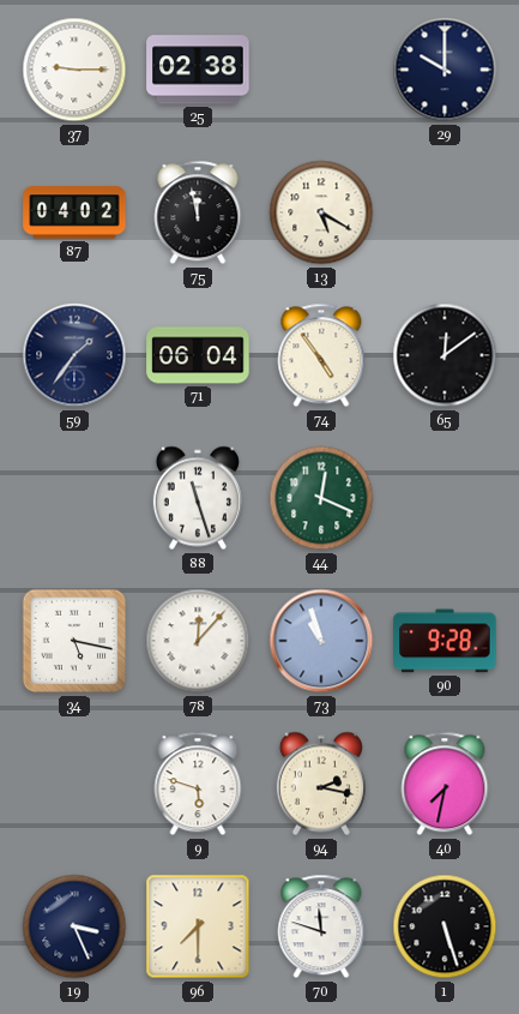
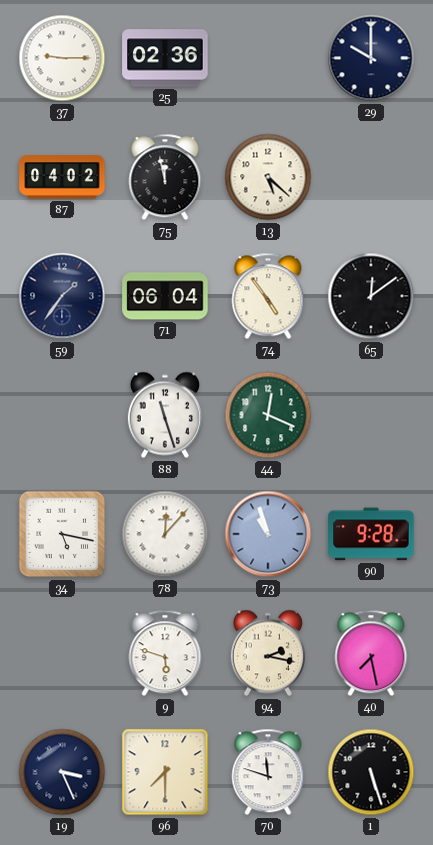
25: 02:38 -> 02:36
13: 5:20 -> 5:22
40: 7:32 -> 7:28
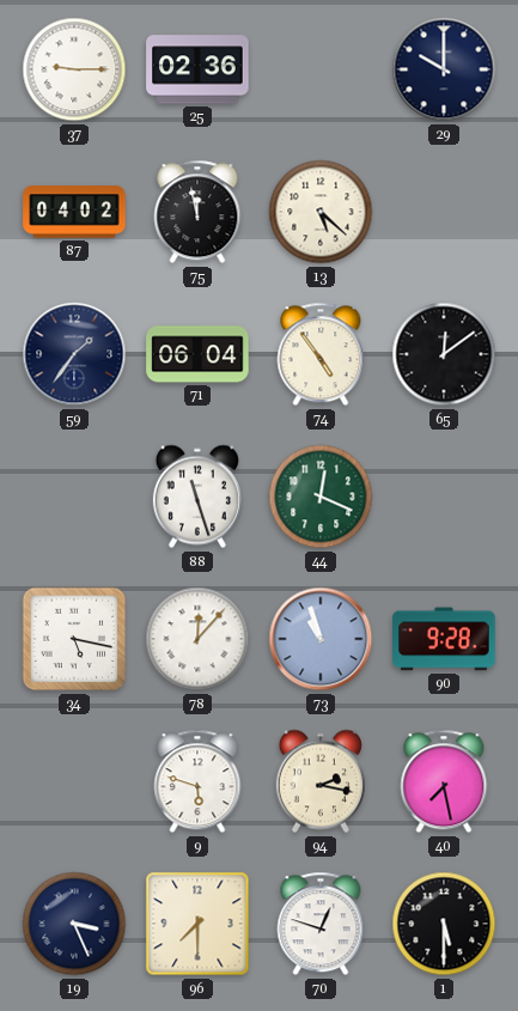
70: 11:48 -> 12:48
1: 5:27 -> 5:30
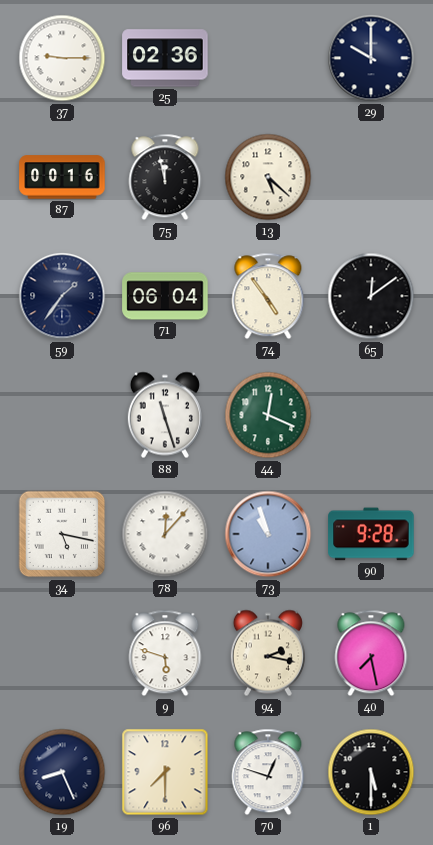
87: 04:02 -> 00:16
19: 3:26 -> 8:26
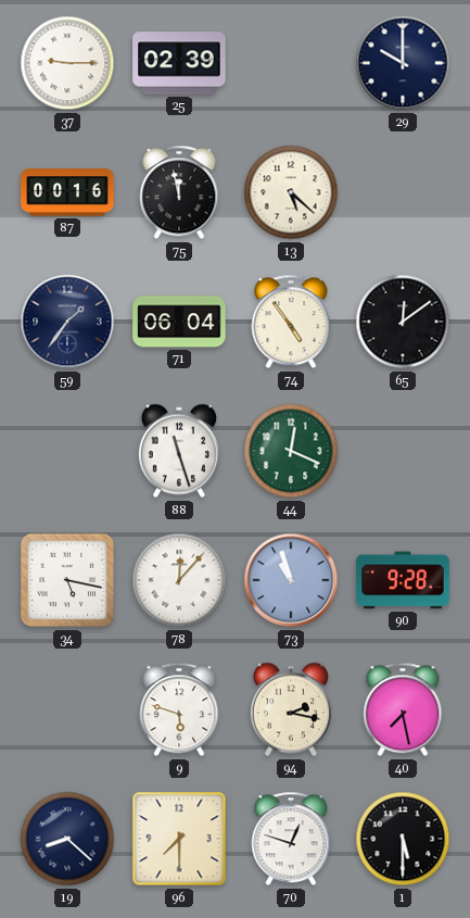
25: 02:36 -> 02:39
19: 8:26 -> 8:22
